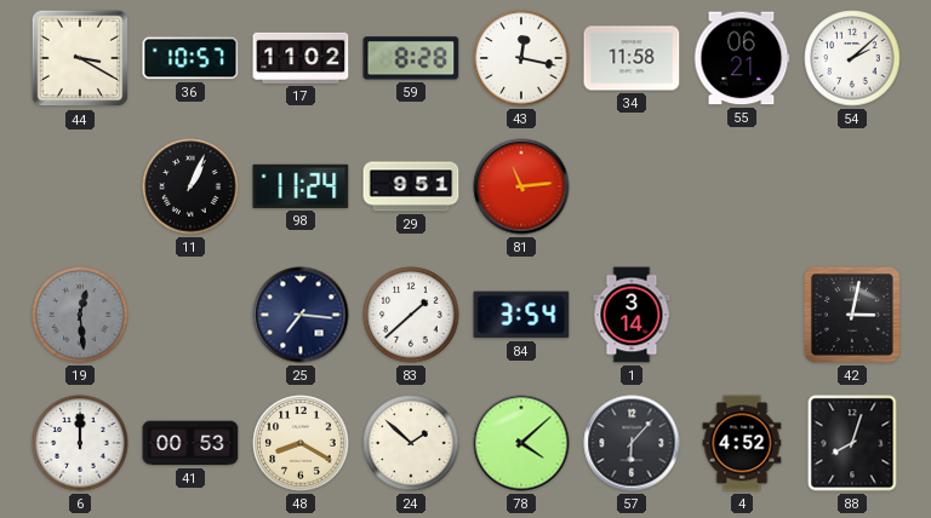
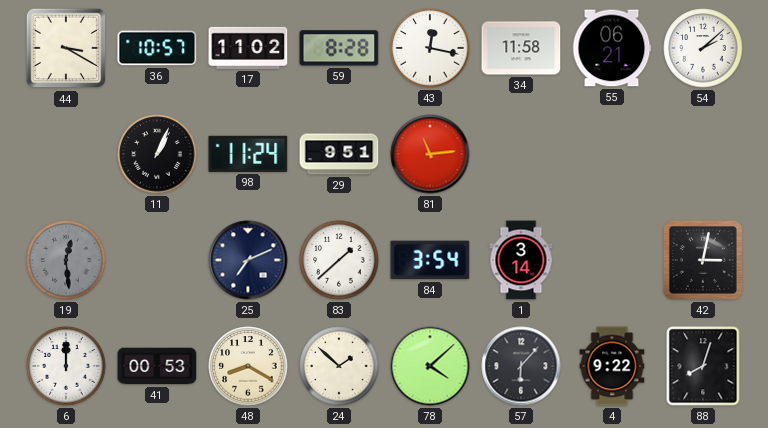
25: 7:16 -> 7:11
4: 4:52 -> 9:22
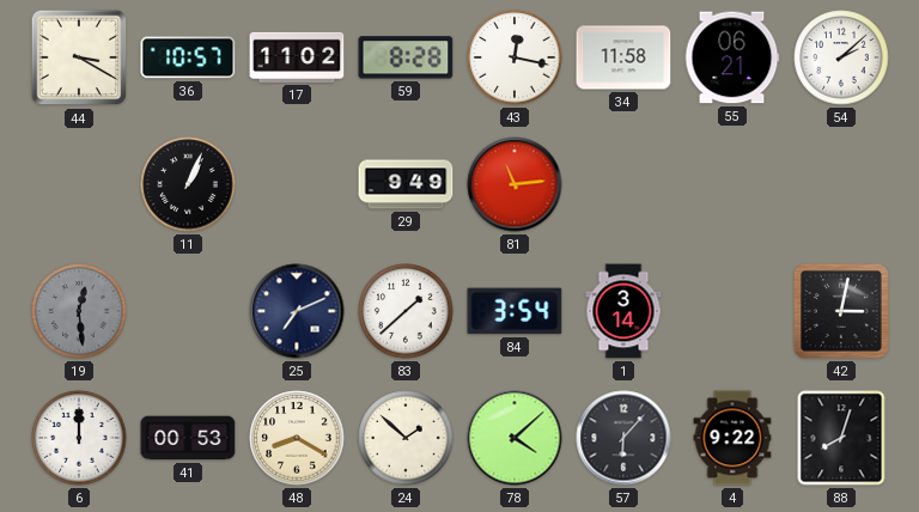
98: 11:24 -> none
29: 9:51 -> 9:49
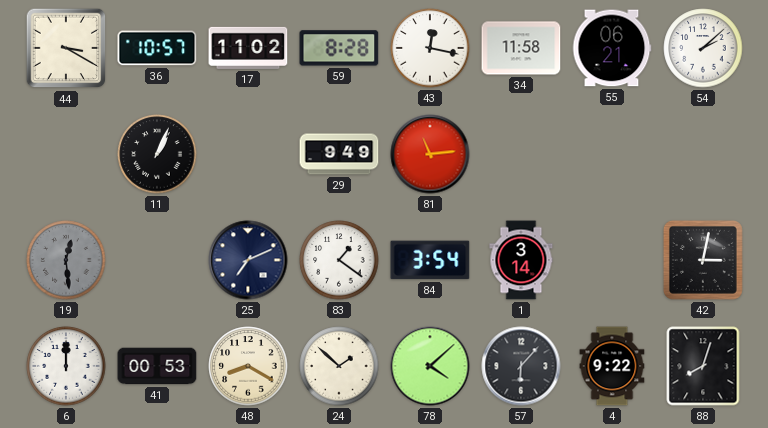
83: 1:38 -> 1:21
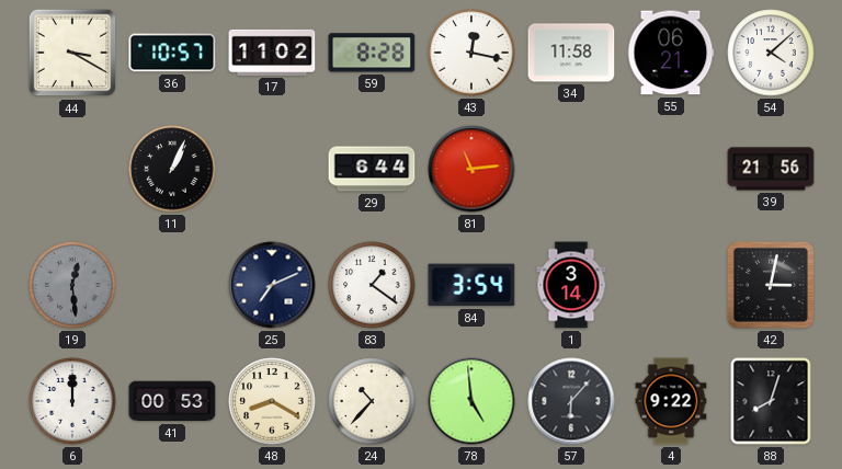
54: 2:08 -> 4:08
29: 9:49 -> 6:44
39: none -> 21:56
24: 1:52 -> 10:37
78: 4:08 -> 4:59
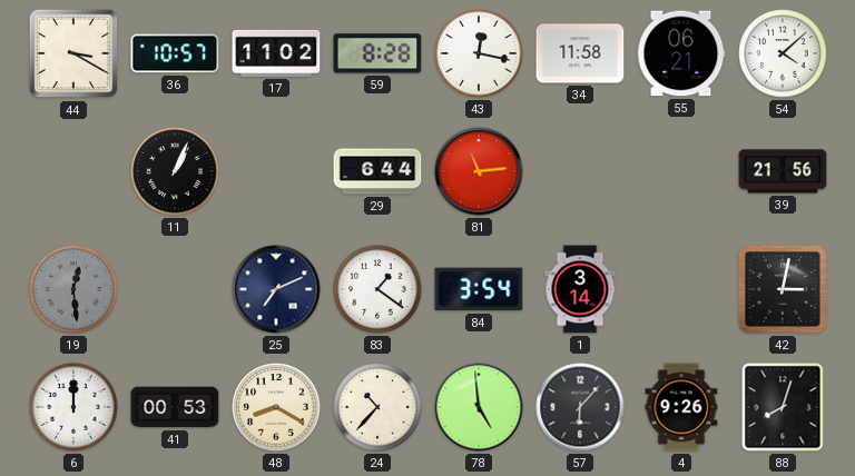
4: 9:22 -> 9:26
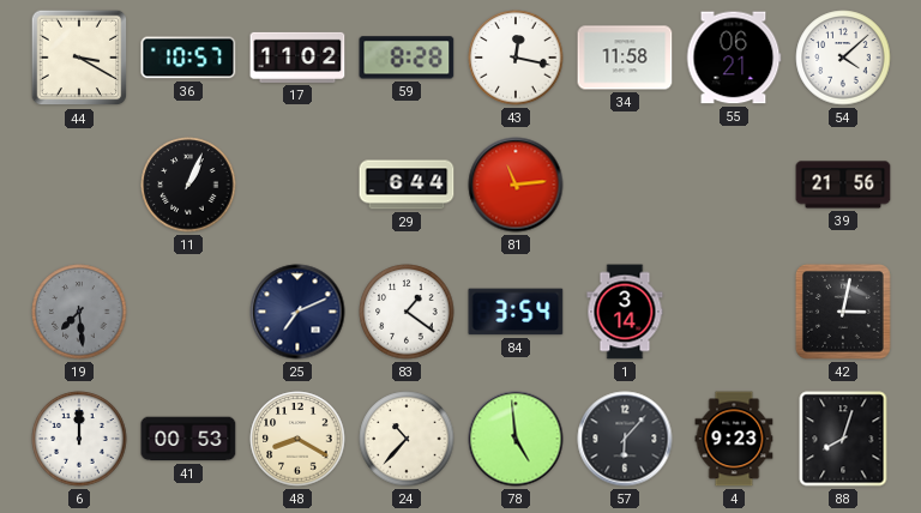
19: 12:29 -> 7:29
4: 9:26 -> 9:23
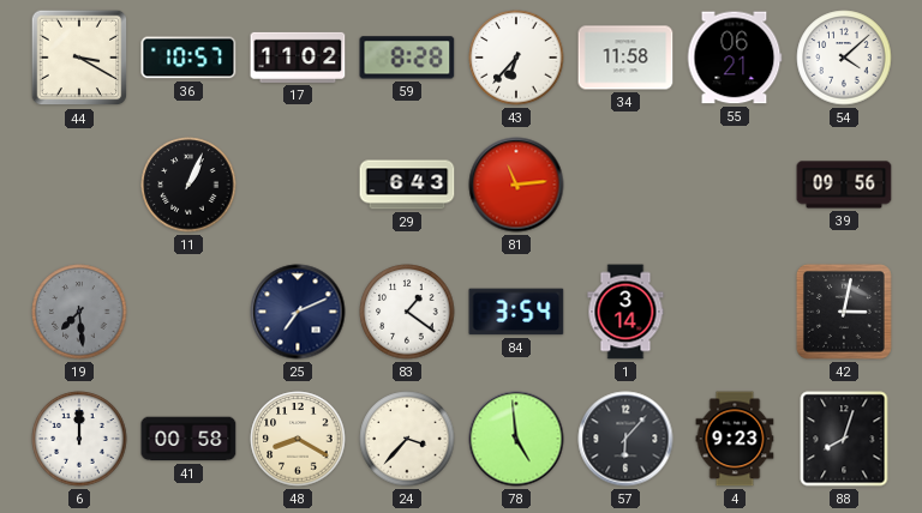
43: 12:17 -> 6:37
29: 6:44 -> 6:43
39: 21:56 -> 09:56
41: 00:53 -> 00:58
24: 10:37 -> 3:37
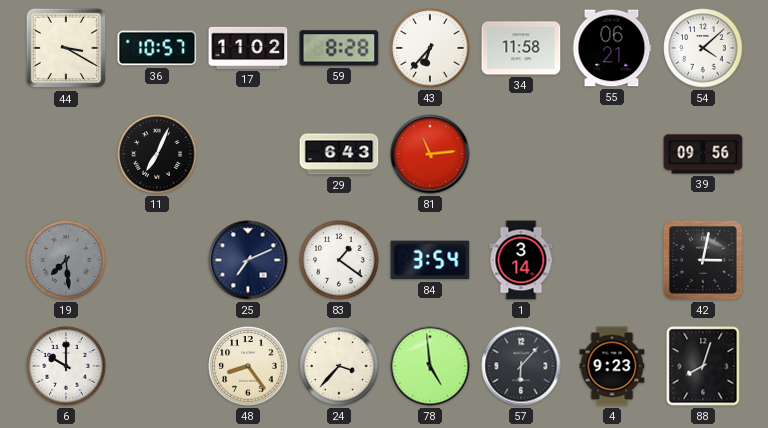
11: 1:04 -> 7:04
6: 12:00 -> 10:00
41: 00:58 -> none
48: 8:20 -> 8:24
